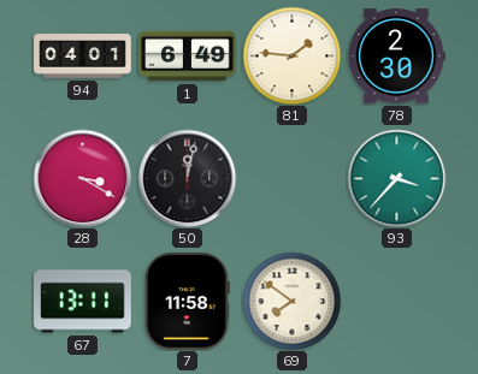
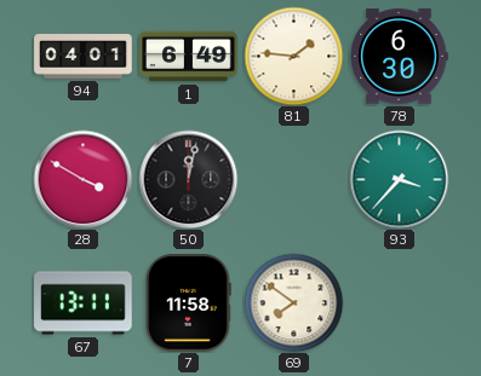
78: 2:30 -> 6:30
28: 3:20 -> 3:50
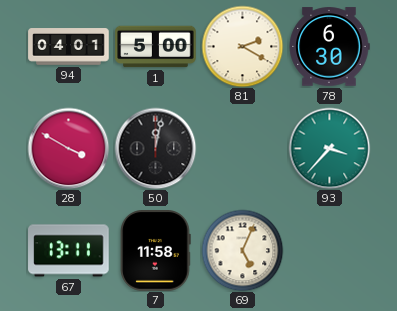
1: 6:49 -> 5:00
81: 1:46 -> 2:20
69: 7:51 -> 5:04
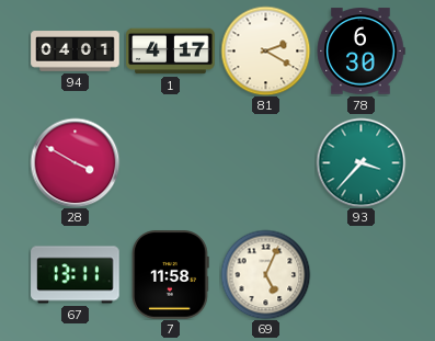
1: 5:00 -> 4:17
50: 12:02 -> none
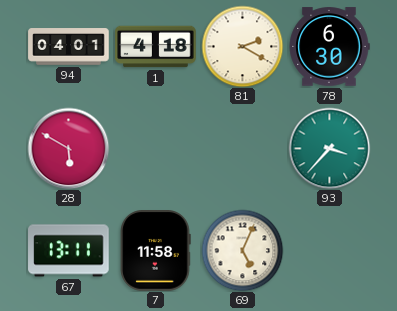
1: 4:17 -> 4:18
28: 3:50 -> 5:50
